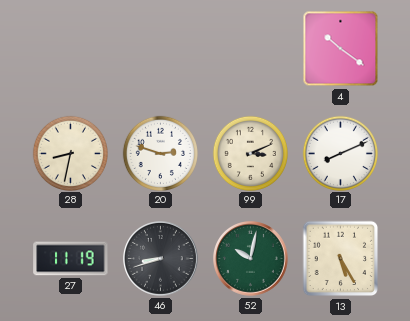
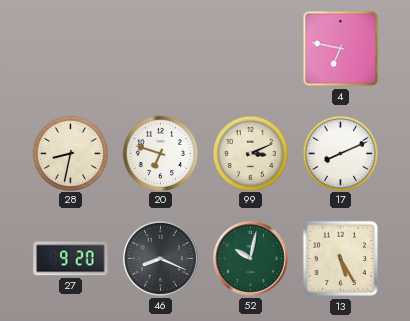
4: 10:21 -> 6:47
20: 2:48 -> 6:48
27: 11:19 -> 9:20
46: 8:42 -> 8:19
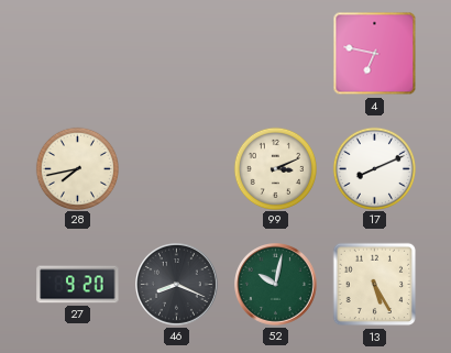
28: 8:32 -> 7:43
20: 6:48 -> none
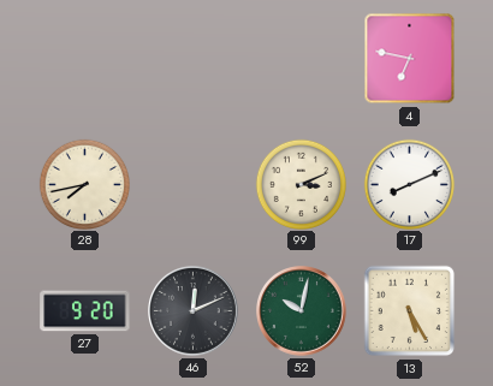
46: 8:19 -> 12:11
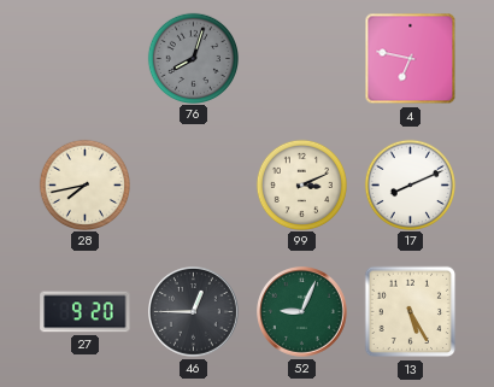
76: none -> 8:03
46: 12:11 -> 12:45
52: 10:02 -> 9:04
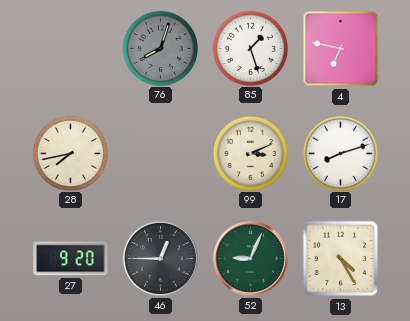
85: none -> 1:27
17: 8:11 -> 8:12
13: 5:25 -> 4:25
